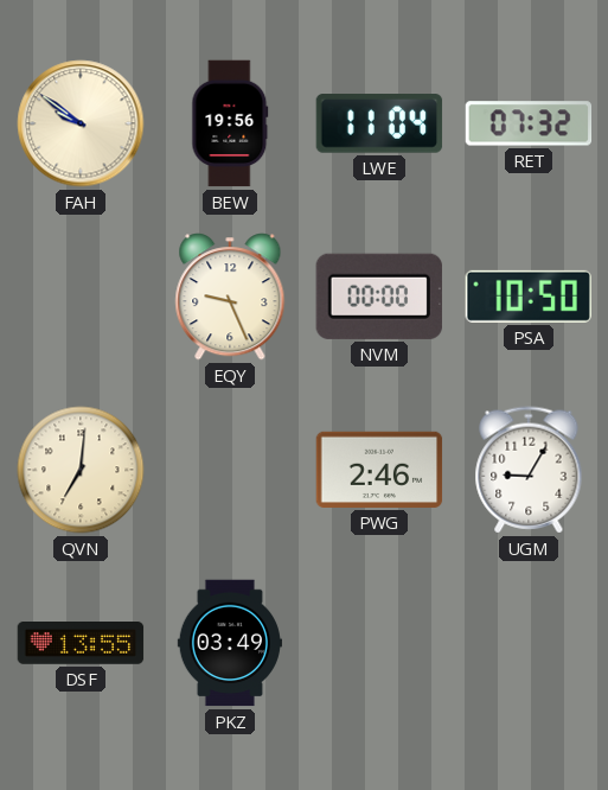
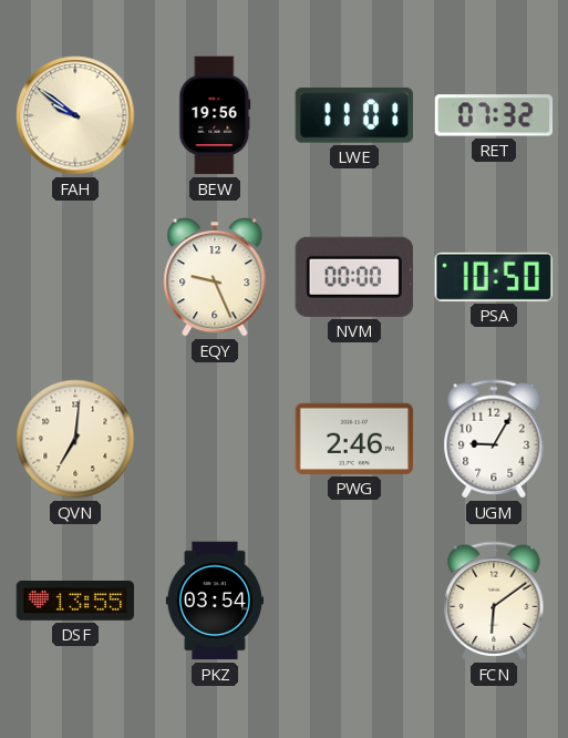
LWE: 11:04 -> 11:01
PKZ: 03:49 -> 03:54
FCN: none -> 6:09
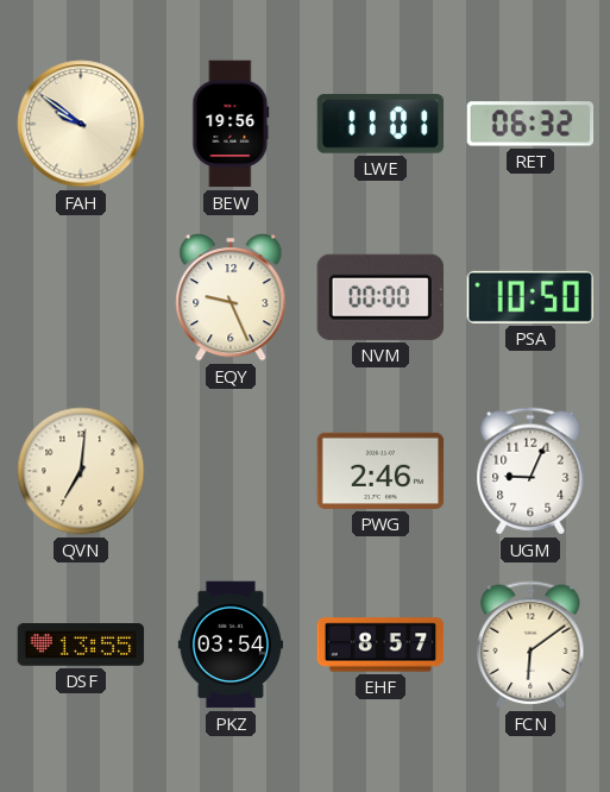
RET: 07:32 -> 06:32
UGM: 9:05 -> 9:04
EHF: none -> 8:57
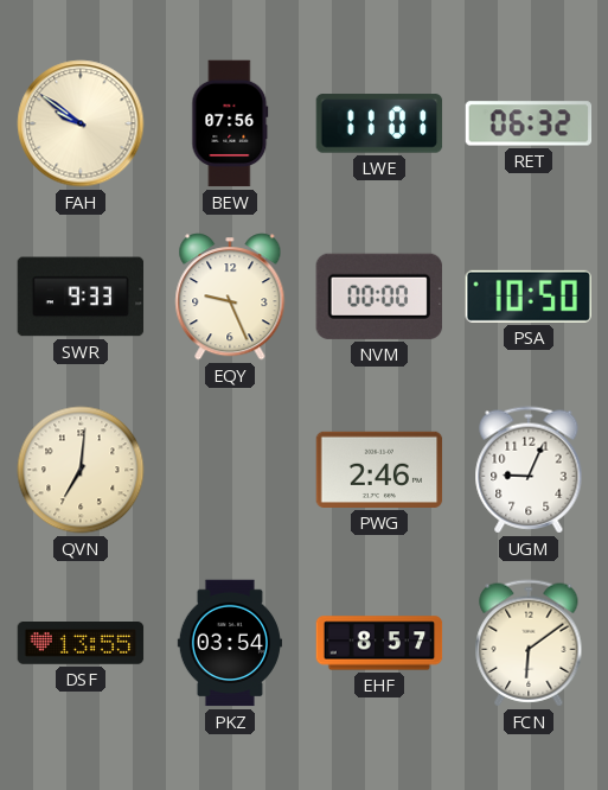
BEW: 19:56 -> 07:56
SWR: none -> 9:33
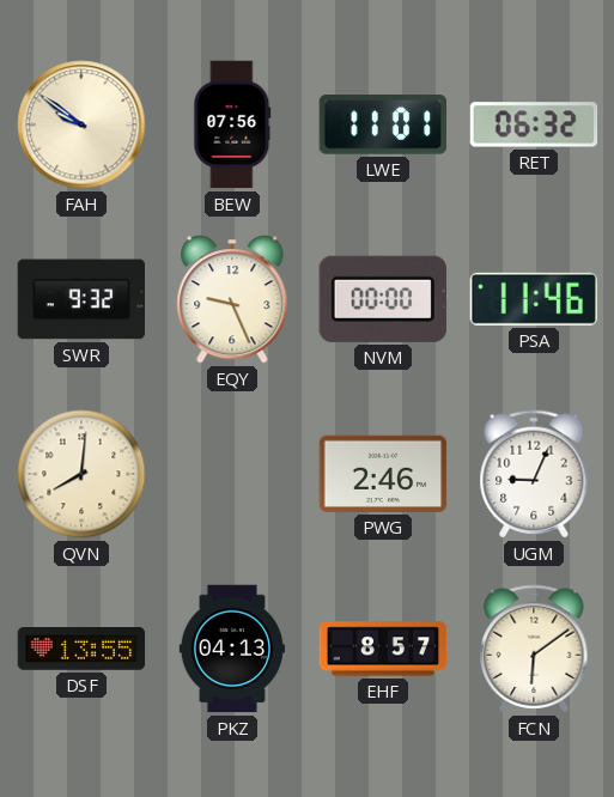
SWR: 9:33 -> 9:32
PSA: 10:50 -> 11:46
QVN: 7:01 -> 8:01
PKZ: 03:54 -> 04:13
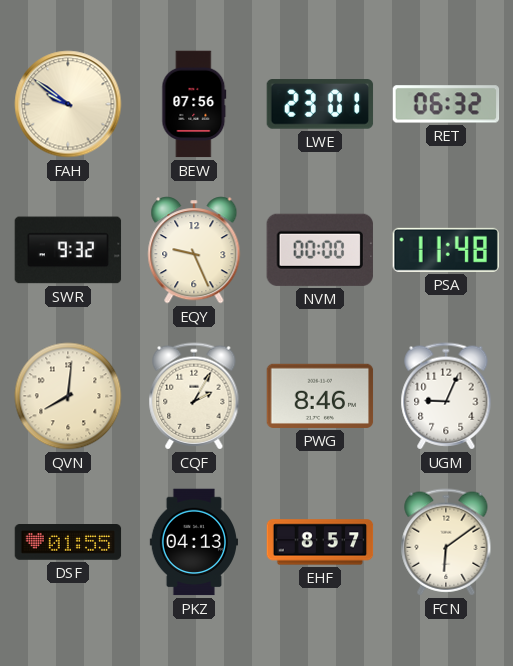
LWE: 11:01 -> 23:01
PSA: 11:46 -> 11:48
CQF: none -> 2:05
PWG: 2:46 -> 8:46
DSF: 13:55 -> 01:55
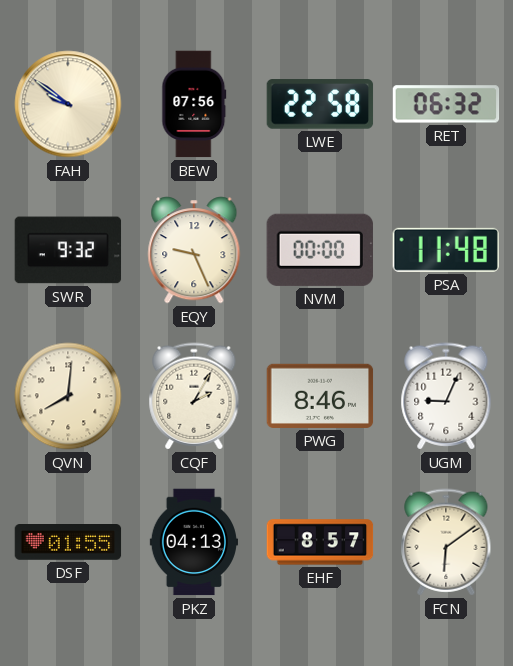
LWE: 23:01 -> 22:58
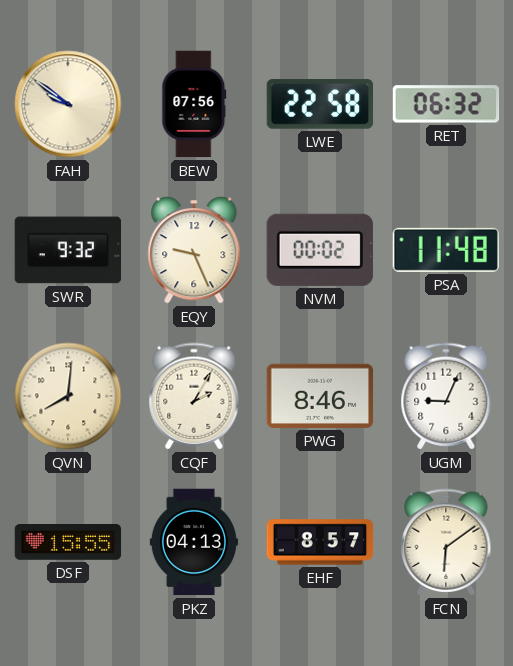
NVM: 00:00 -> 00:02
DSF: 01:55 -> 15:55
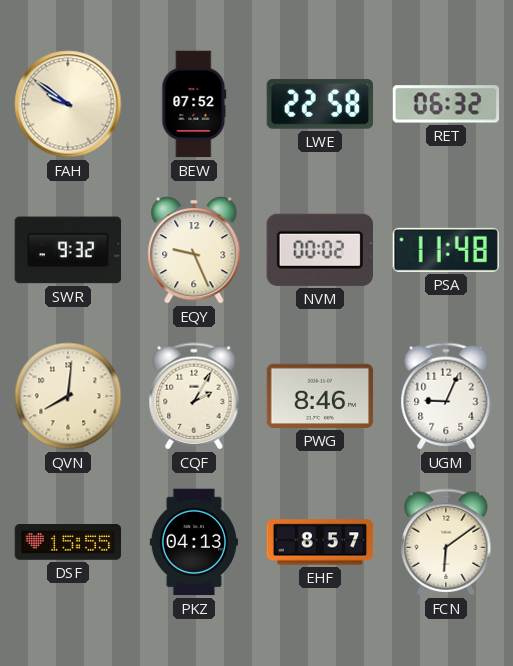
BEW: 07:56 -> 07:52
